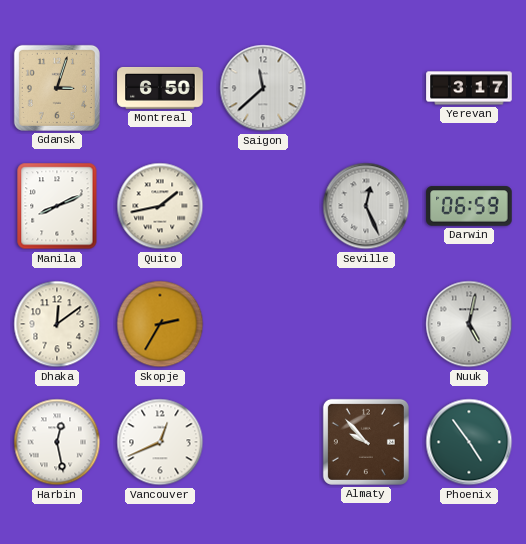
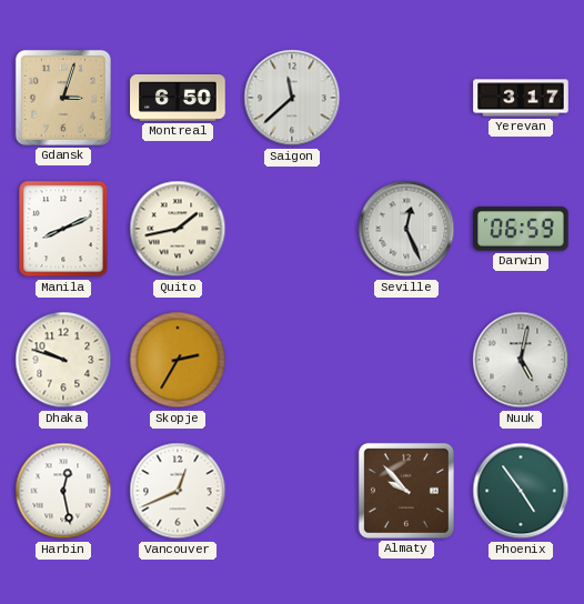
Dhaka: 12:09 -> 9:48
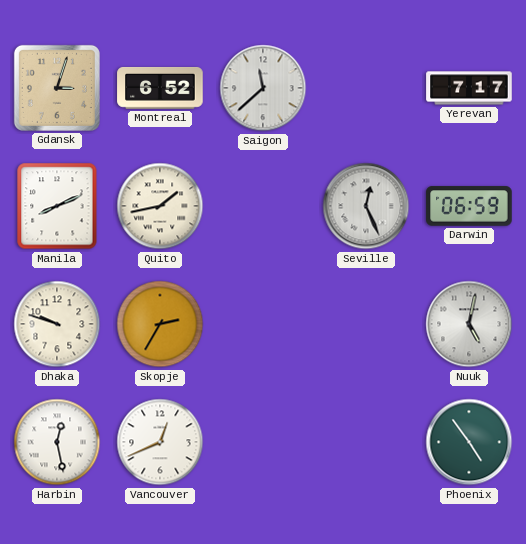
Montreal: 6:50 -> 6:52
Yerevan: 3:17 -> 7:17
Almaty: 9:53 -> none
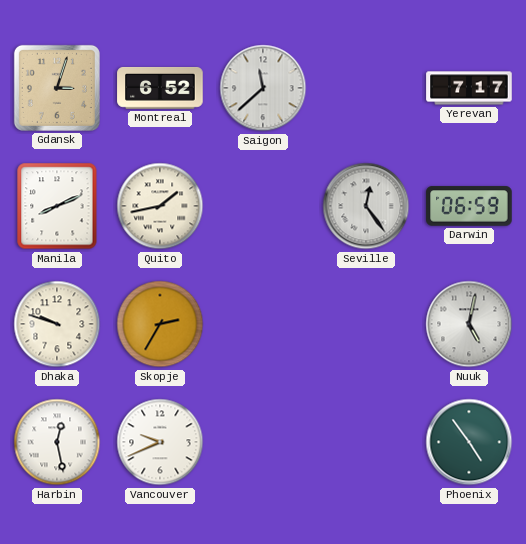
Seville: 12:26 -> 12:24
Vancouver: 12:41 -> 9:41
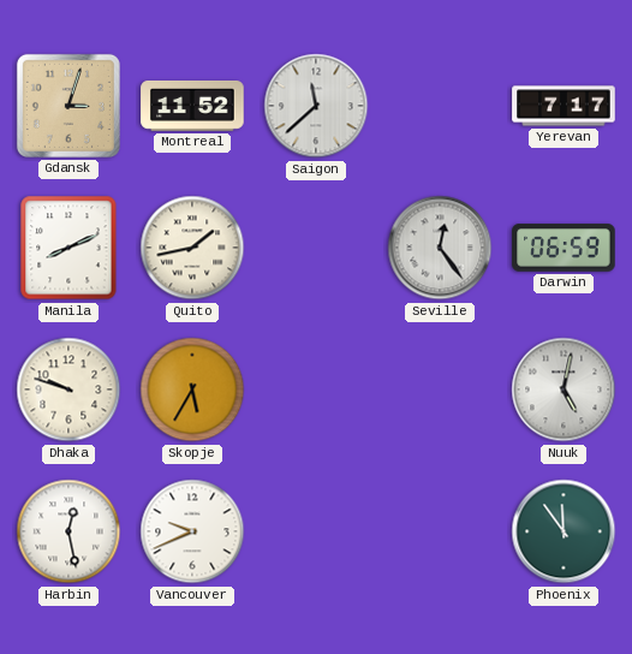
Montreal: 6:52 -> 11:52
Skopje: 2:35 -> 5:35
Phoenix: 4:54 -> 11:54
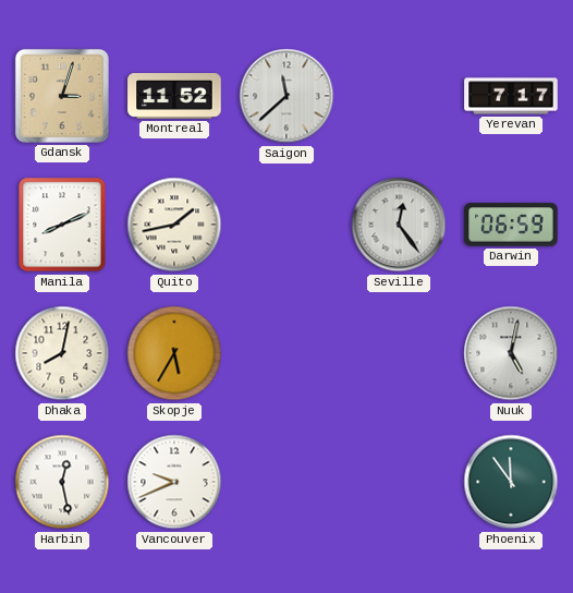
Dhaka: 9:48 -> 8:02
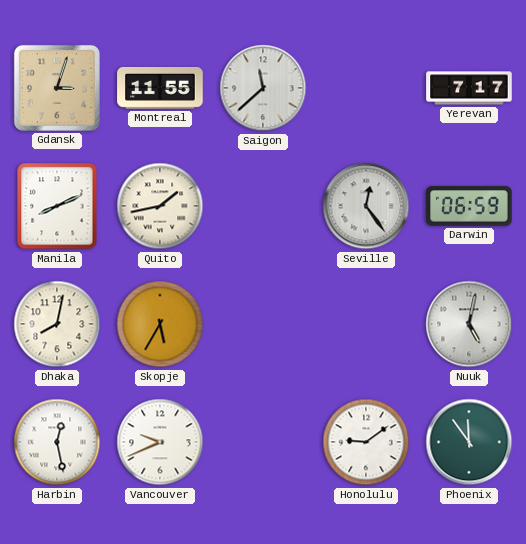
Montreal: 11:52 -> 11:55
Honolulu: none -> 9:09
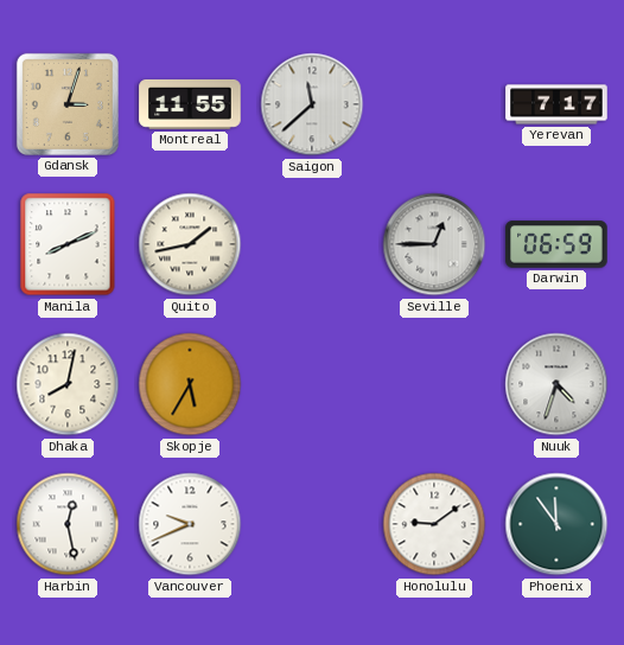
Seville: 12:24 -> 12:45
Nuuk: 5:02 -> 4:33
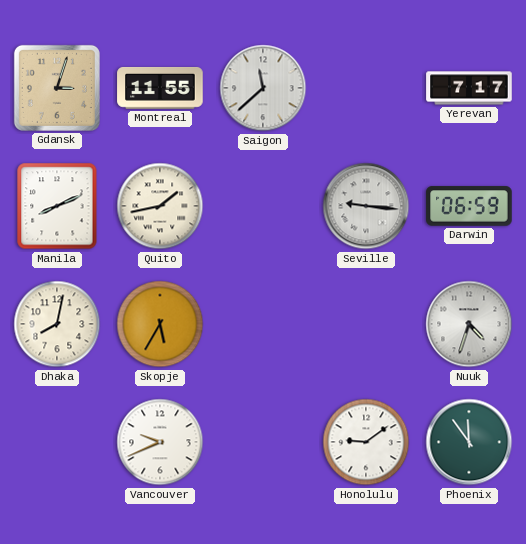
Seville: 12:45 -> 9:16
Harbin: 12:28 -> none
